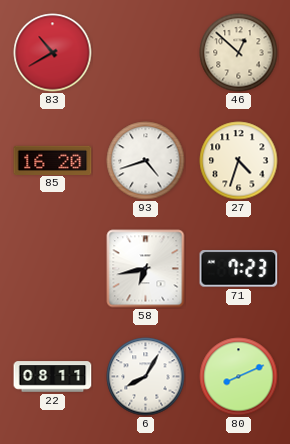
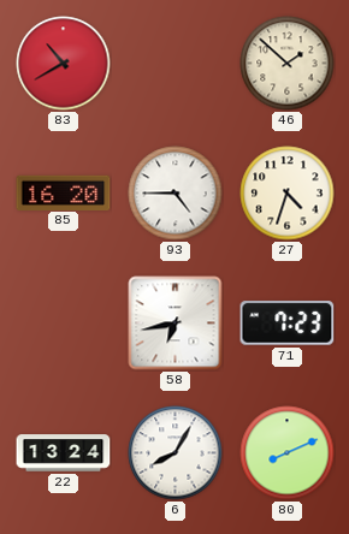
46: 12:52 -> 1:52
93: 4:42 -> 4:45
22: 08:11 -> 13:24
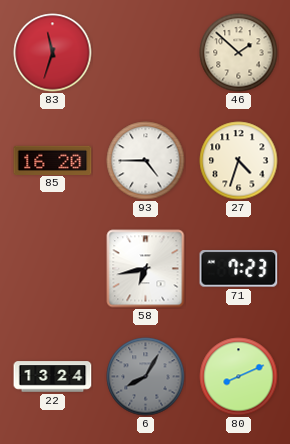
83: 10:40 -> 11:33
6 dial: white -> grey
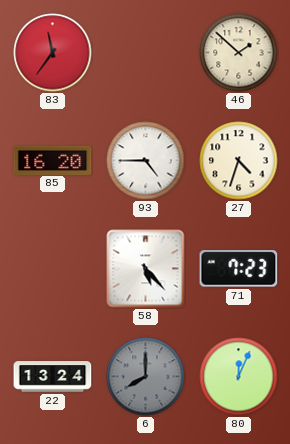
83: 11:33 -> 11:36
58: 6:43 -> 5:23
6: 8:05 -> 8:00
80: 8:11 -> 12:04
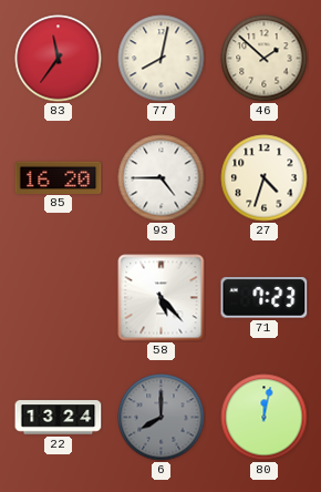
77: none -> 8:02
80: 12:04 -> 12:02
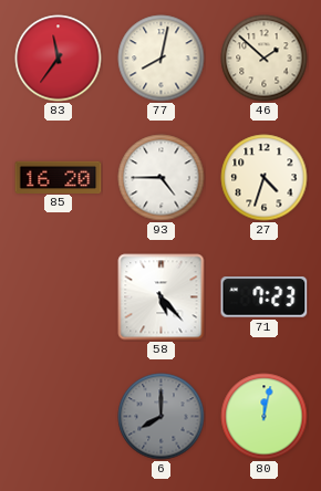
22: 13:24 -> none
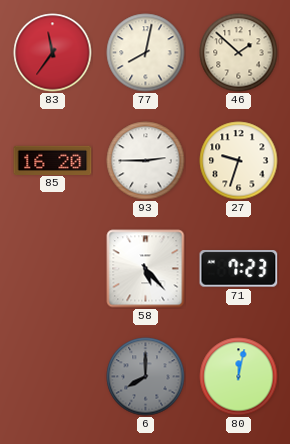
93: 4:45 -> 2:45
27: 4:33 -> 9:33
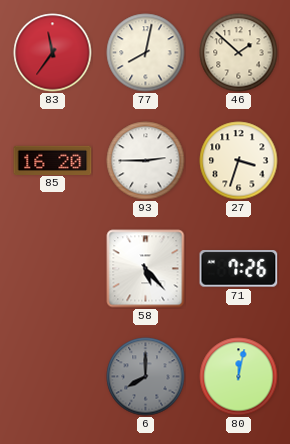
27: 9:33 -> 3:33
71: 7:23 -> 7:26
